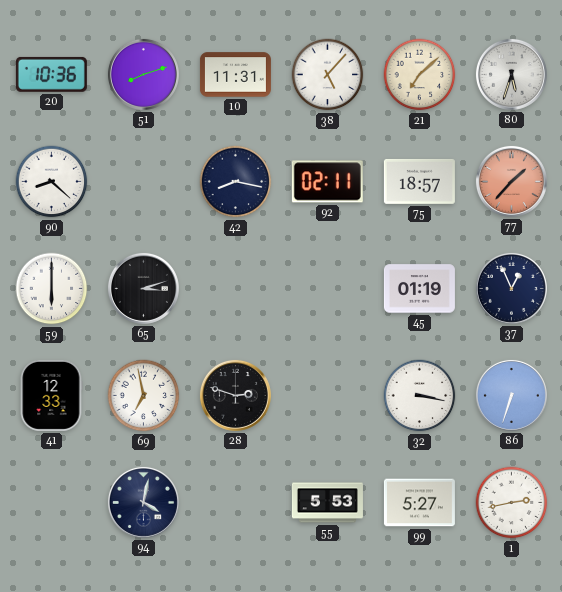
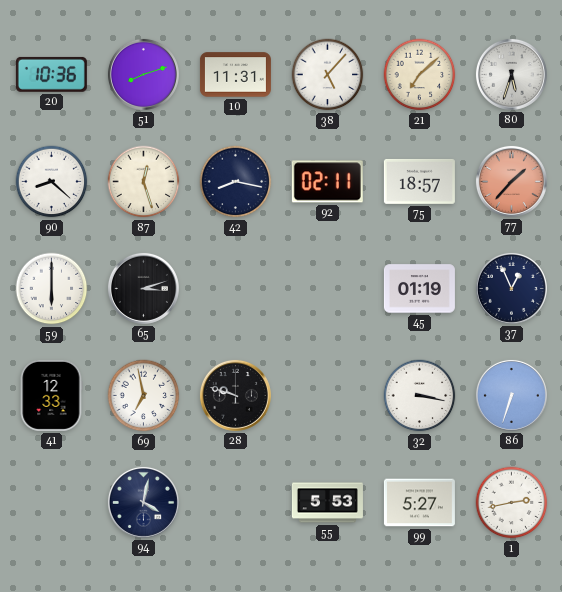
87: none -> 12:27
28: 2:48 -> 9:48
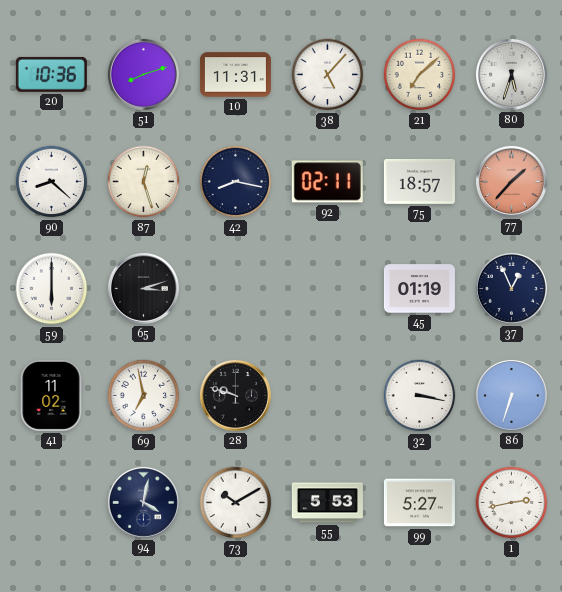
41: 12:33 -> 11:02
73: none -> 10:10
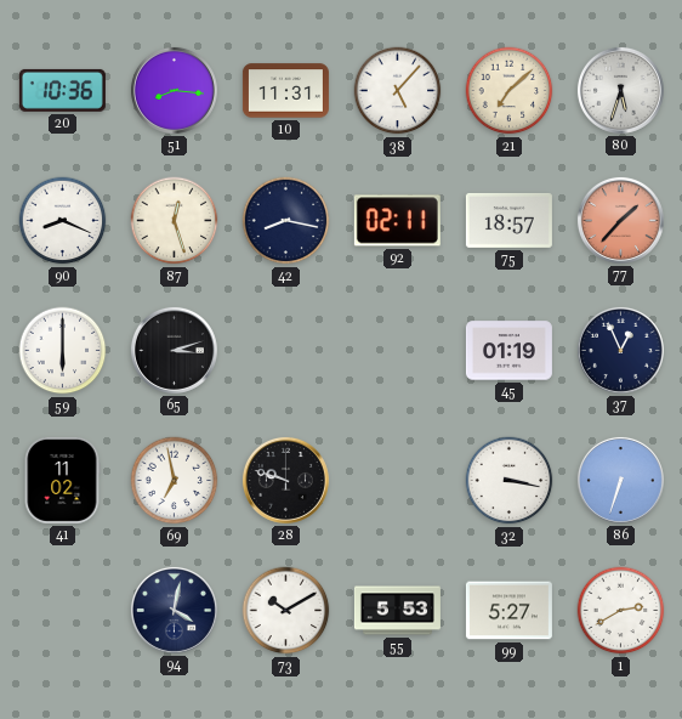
51: 8:12 -> 8:16
90: 8:22 -> 8:19
1: 2:43 -> 2:40
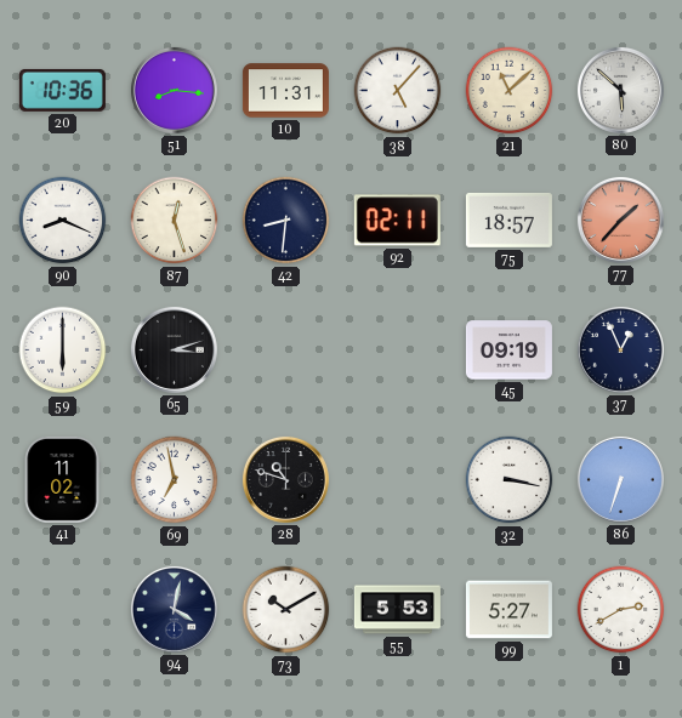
21: 7:08 -> 11:08
80: 5:33 -> 5:52
42: 8:17 -> 8:31
45: 01:19 -> 09:19
28: 9:48 -> 10:48
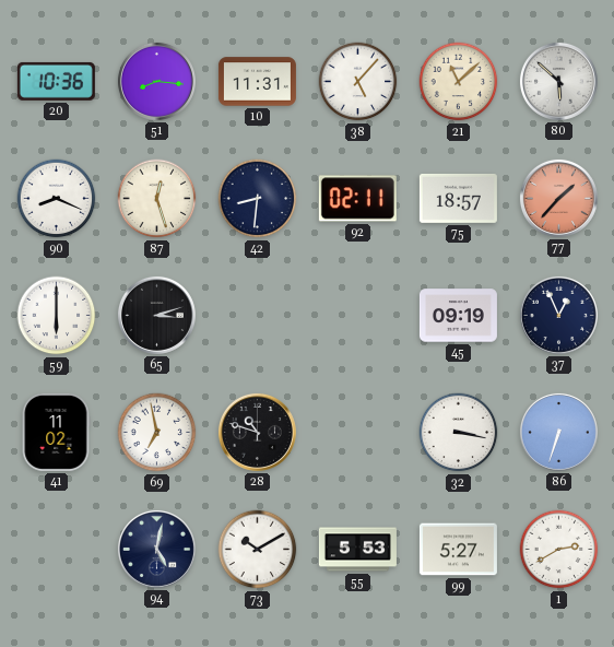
94: 4:02 -> 5:02
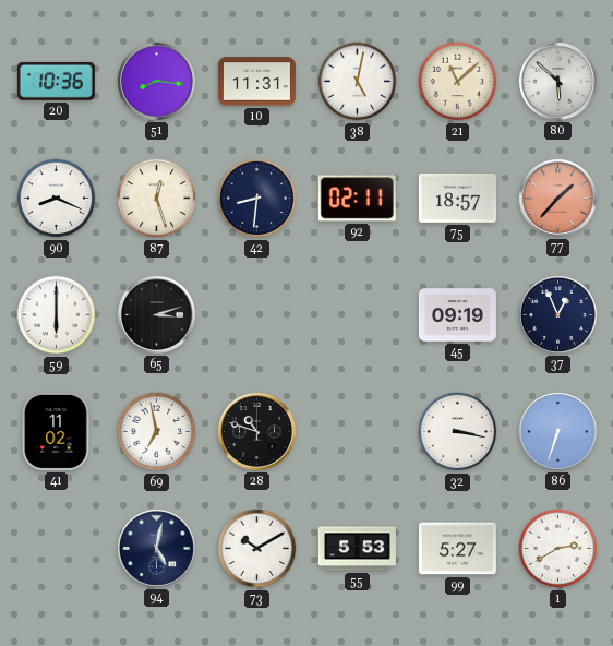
38: 5:07 -> 5:02
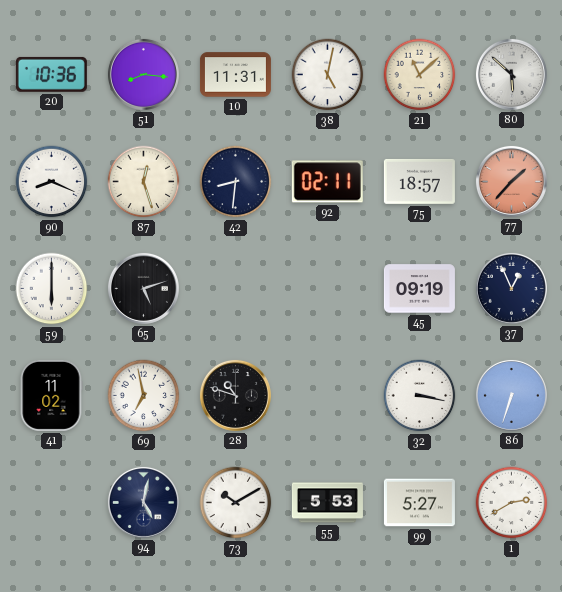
65: 3:12 -> 5:12
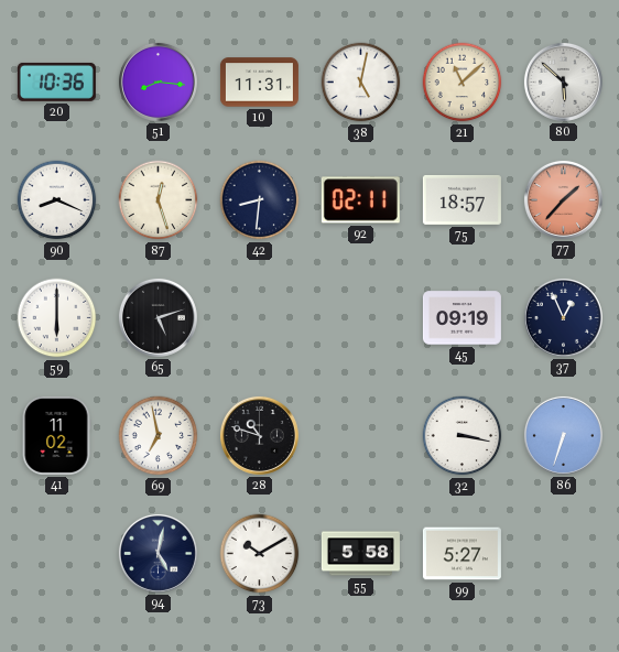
55: 5:53 -> 5:58
1: 2:40 -> none
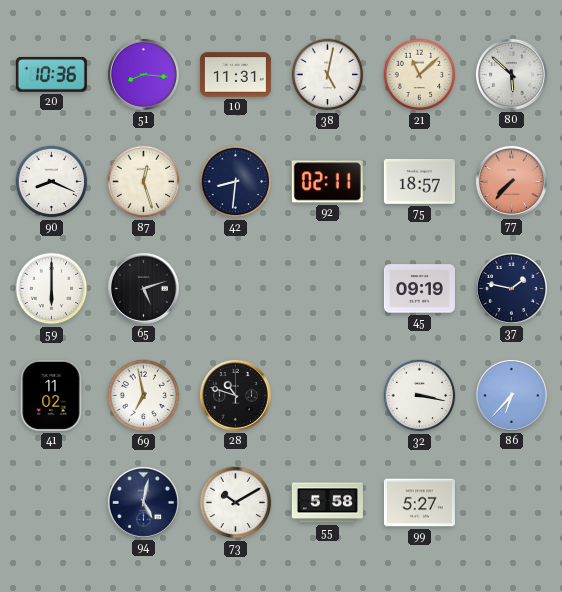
77: 1:37 -> 7:37
37: 12:56 -> 1:47
86: 6:33 -> 6:37
